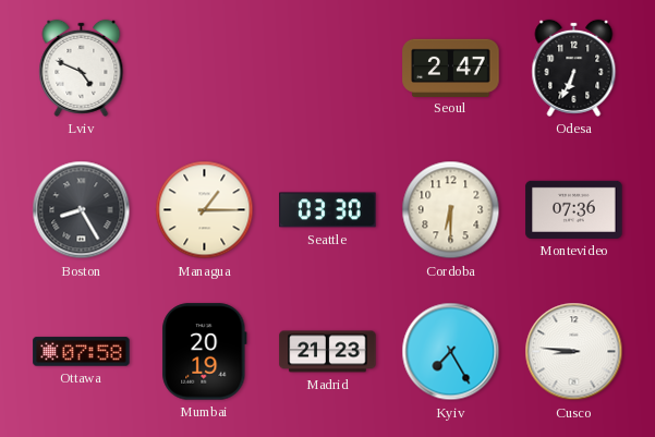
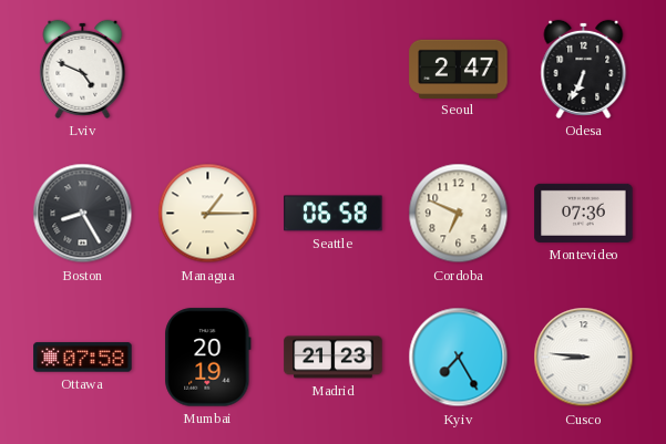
Seattle: 03:30 -> 06:58
Cordoba: 6:30 -> 6:49
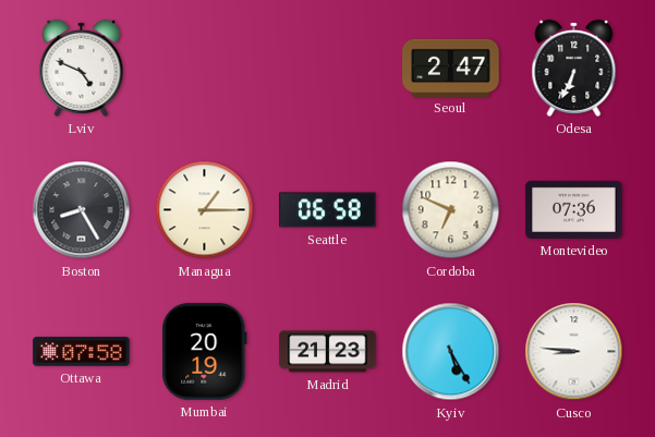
Kyiv: 7:25 -> 5:25
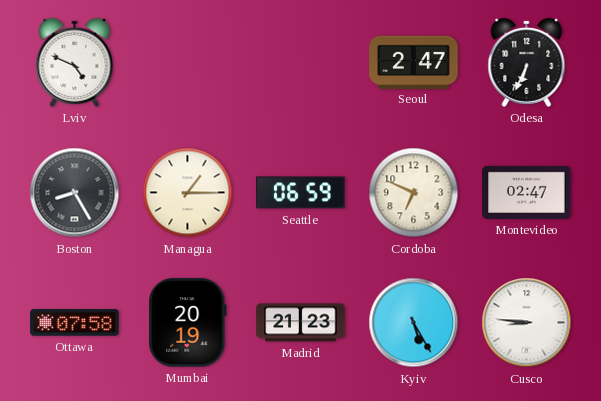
Seattle: 06:58 -> 06:59
Montevideo: 07:36 -> 02:47
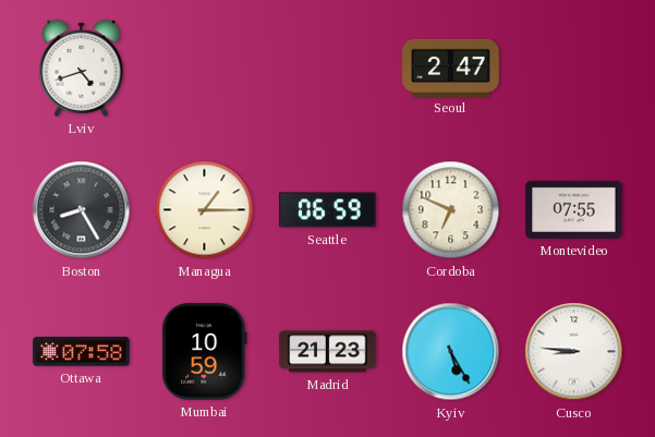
Lviv: 4:49 -> 4:42
Odesa: 6:34 -> none
Montevideo: 02:47 -> 07:55
Mumbai: 20:19 -> 10:59
